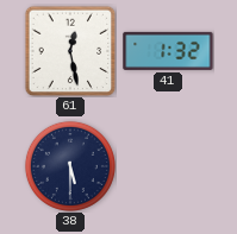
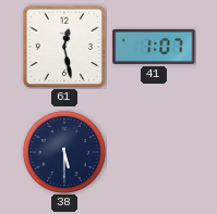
41: 1:32 -> 1:07
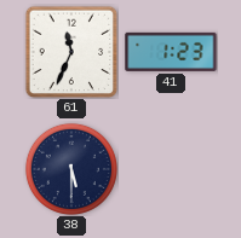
61: 12:28 -> 11:34
41: 1:07 -> 1:23
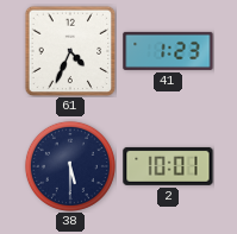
61: 11:34 -> 4:34
2: none -> 10:01
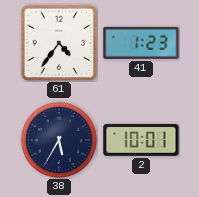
61: 4:34 -> 4:36
38: 5:30 -> 5:35
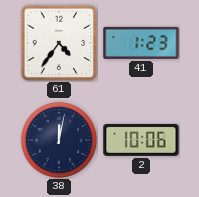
38: 5:35 -> 12:02
2: 10:01 -> 10:06
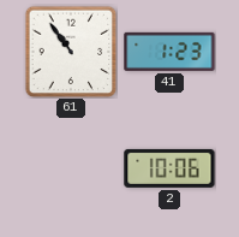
61: 4:36 -> 10:54
38: 12:02 -> none
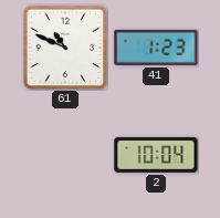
61: 10:54 -> 10:49
2: 10:06 -> 10:04
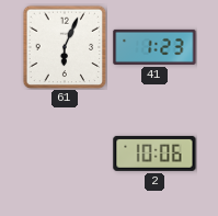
61: 10:49 -> 6:04
2: 10:04 -> 10:06
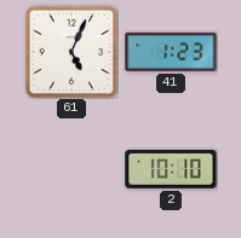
61: 6:04 -> 5:04
2: 10:06 -> 10:10
